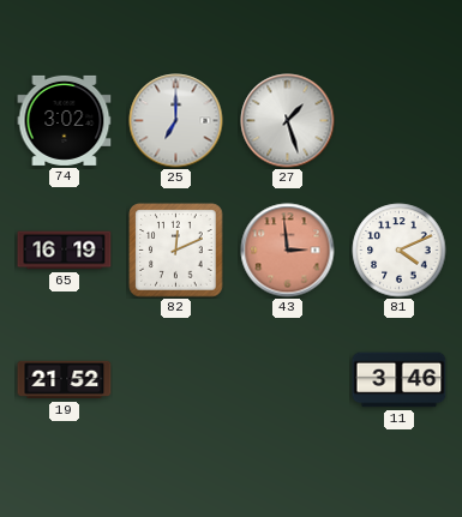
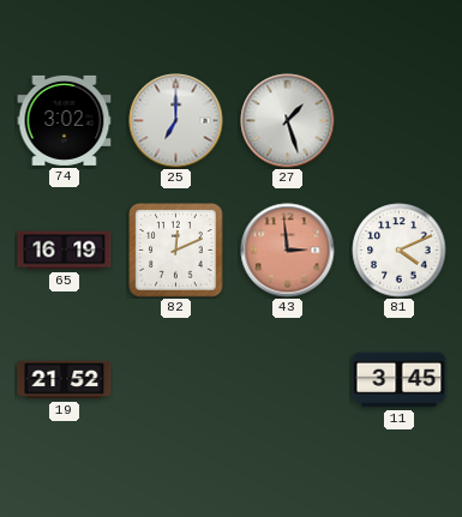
11: 3:46 -> 3:45
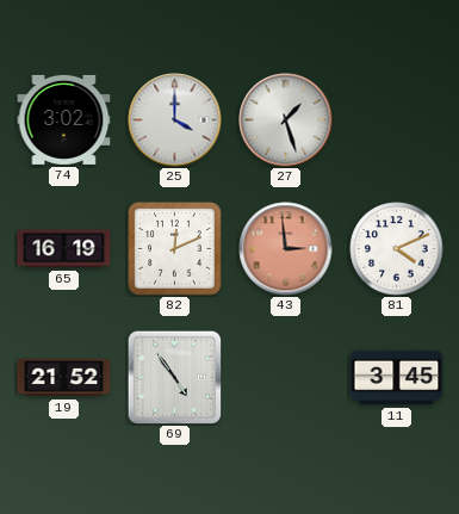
25: 7:00 -> 4:00
69: none -> 4:54
